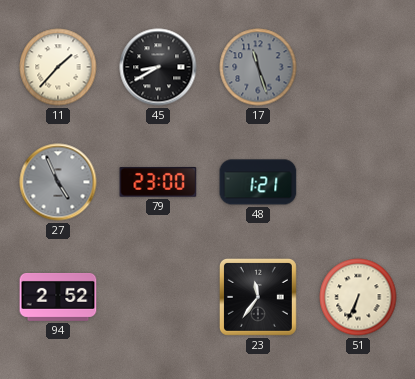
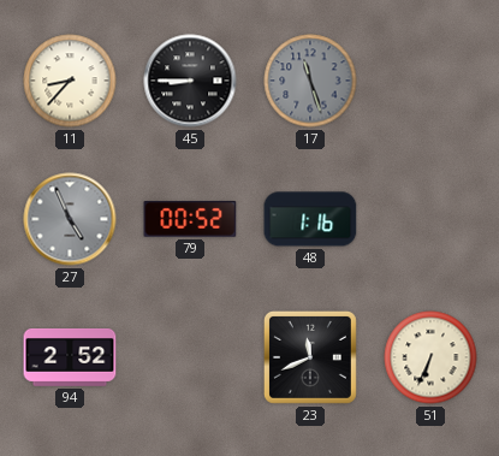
11: 1:37 -> 8:37
45: 8:40 -> 8:45
79: 23:00 -> 00:52
48: 1:21 -> 1:16
23: 11:36 -> 11:41
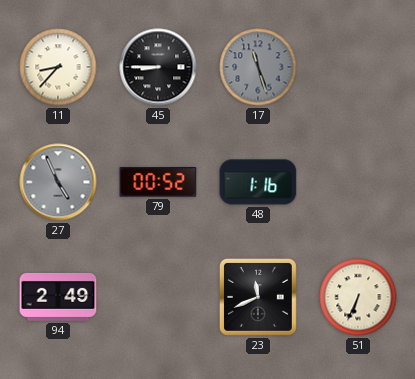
94: 2:52 -> 2:49
